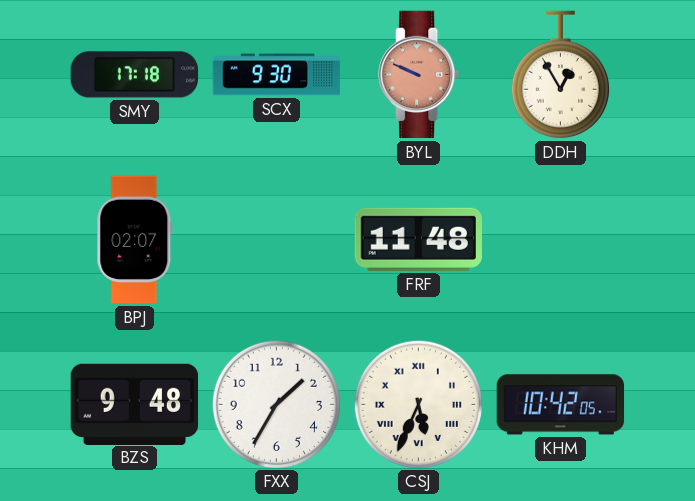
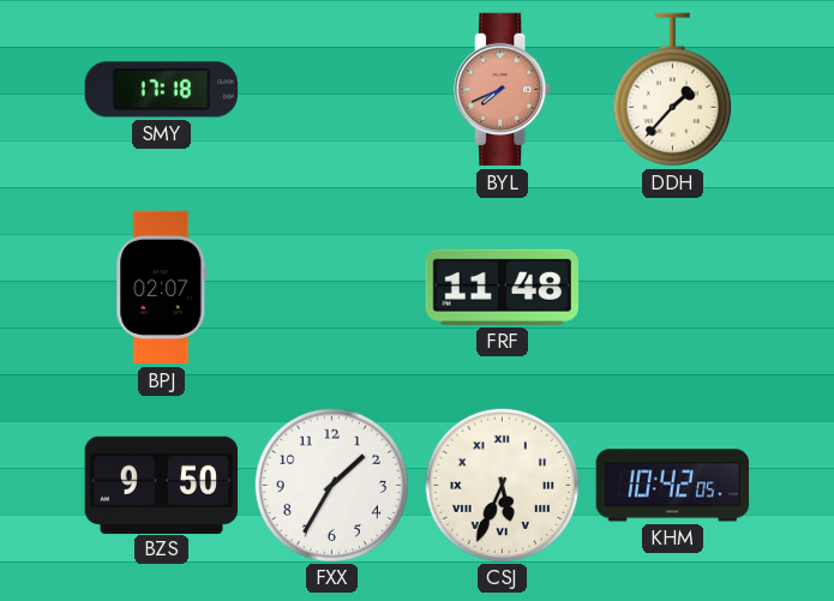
SCX: 9:30 -> none
BYL: 9:49 -> 7:41
DDH: 12:55 -> 1:37
BZS: 9:48 -> 9:50
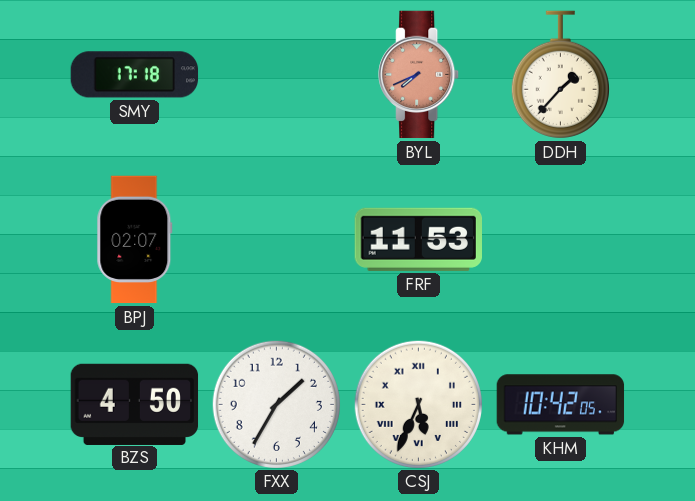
FRF: 11:48 -> 11:53
BZS: 9:50 -> 4:50
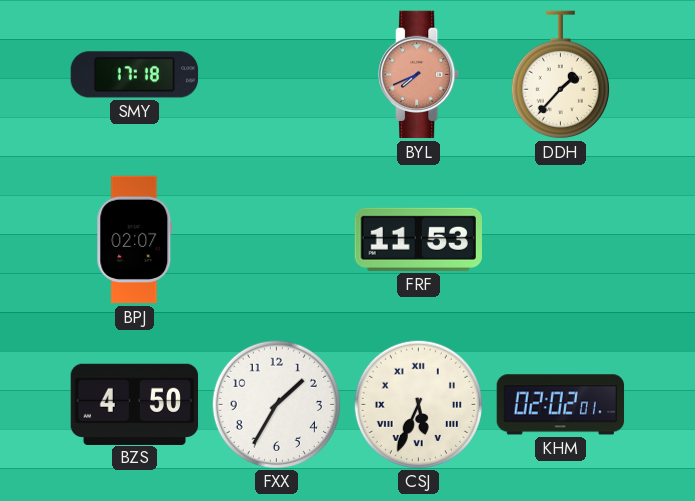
KHM: 10:42 -> 02:02
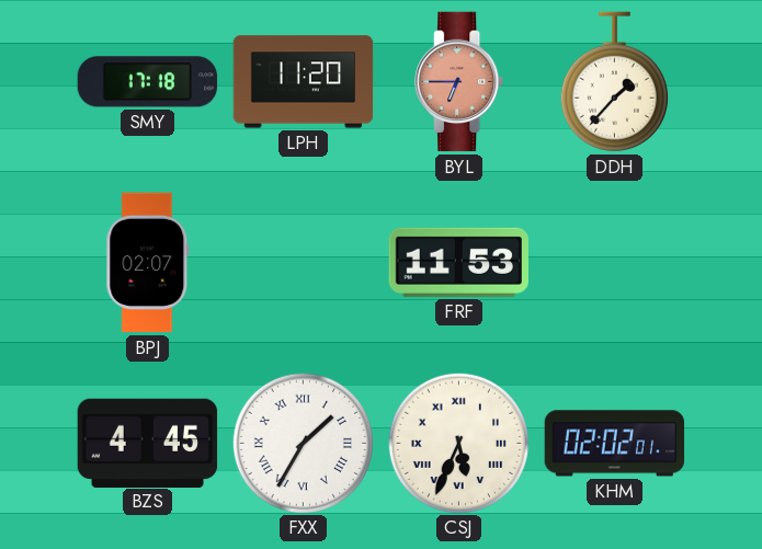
LPH: none -> 11:20
BYL: 7:41 -> 6:45
BZS: 4:50 -> 4:45
FXX numerals: Arabic -> Roman
